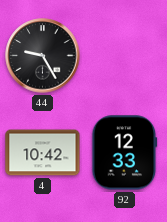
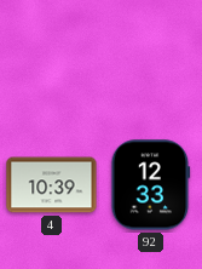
44: 9:25 -> none
4: 10:42 -> 10:39
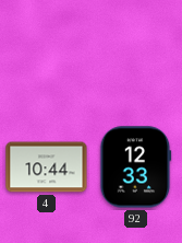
4: 10:39 -> 10:44
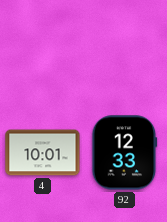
4: 10:44 -> 10:01
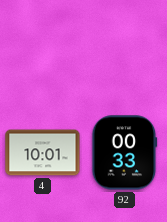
92: 12:33 -> 00:33
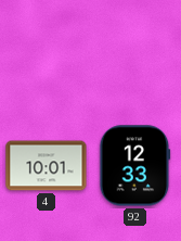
92: 00:33 -> 12:33
